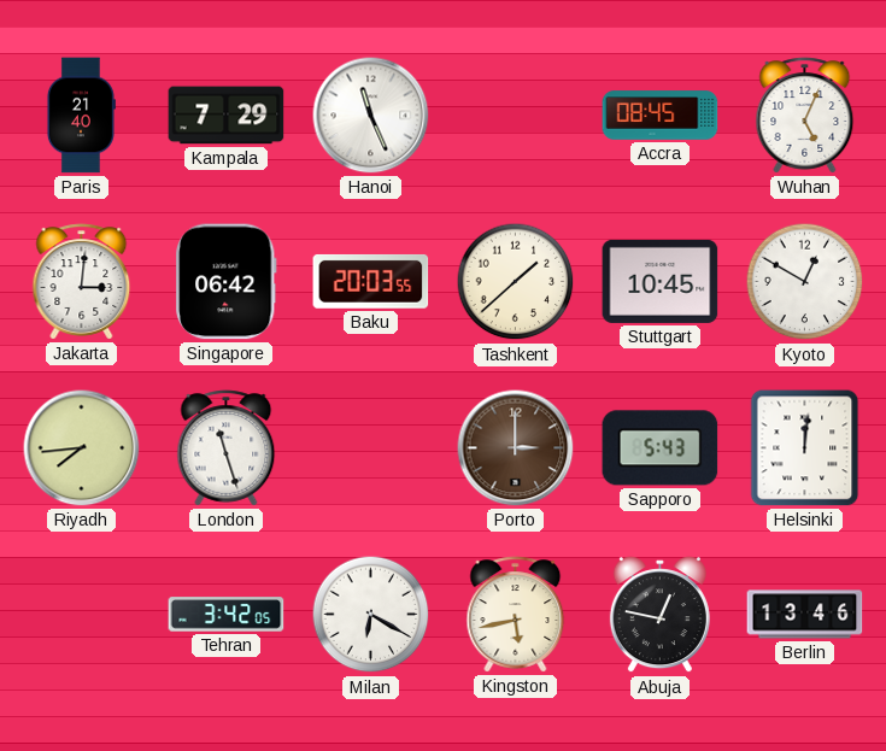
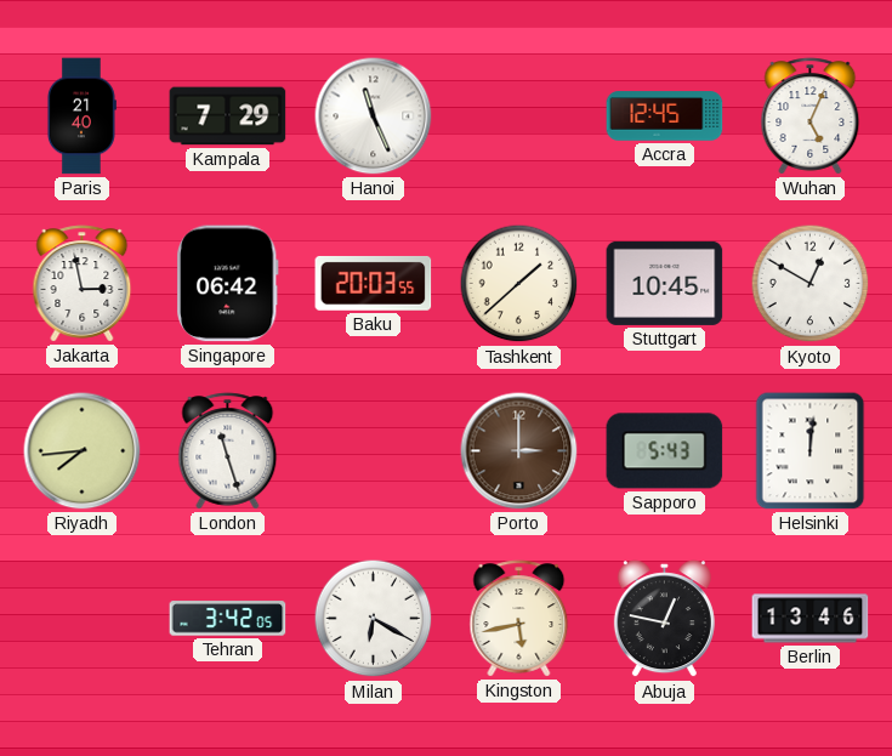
Accra: 08:45 -> 12:45
Jakarta: 3:01 -> 2:58
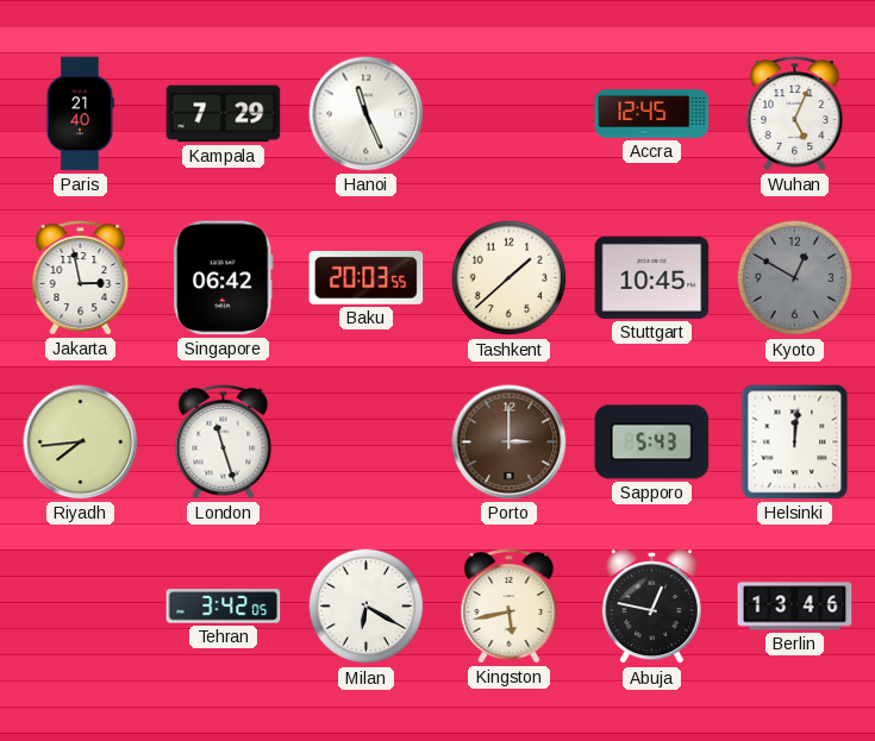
Kyoto dial: white -> grey
